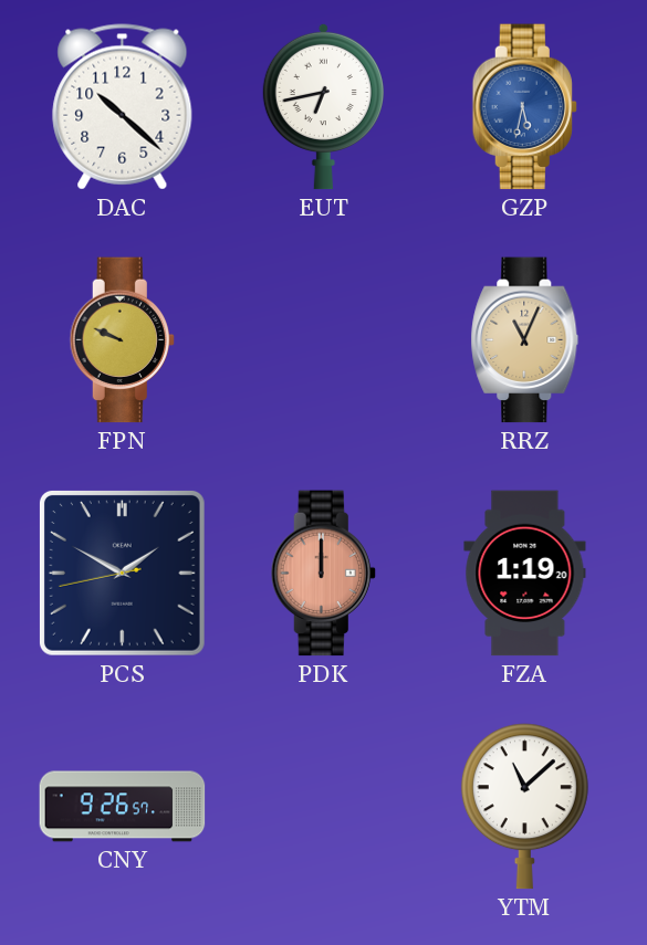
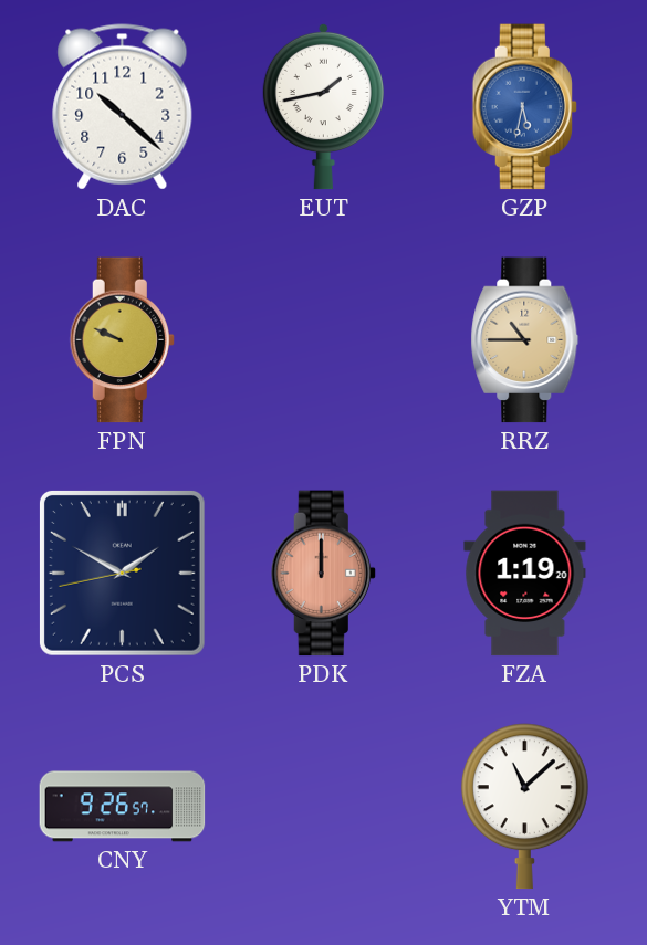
EUT: 6:43 -> 1:43
RRZ: 11:04 -> 10:45
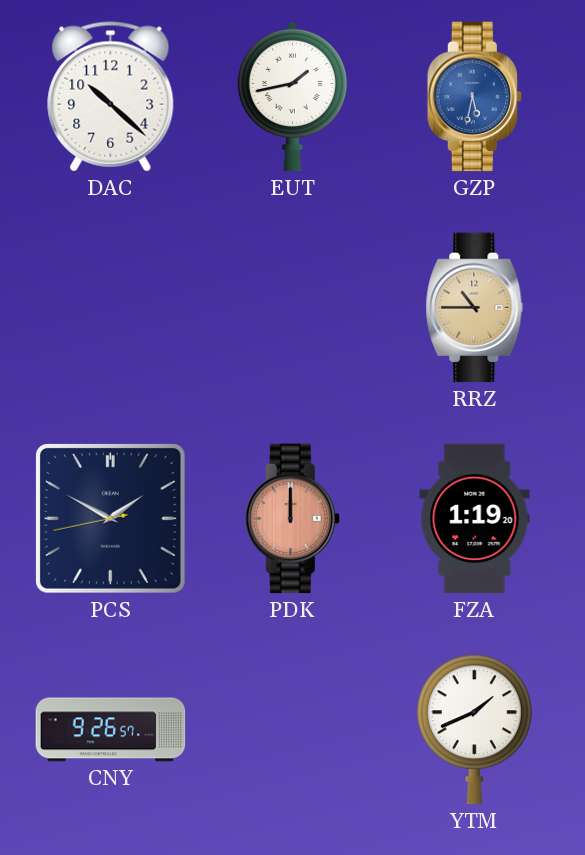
FPN: 9:49 -> none
YTM: 11:08 -> 1:41
